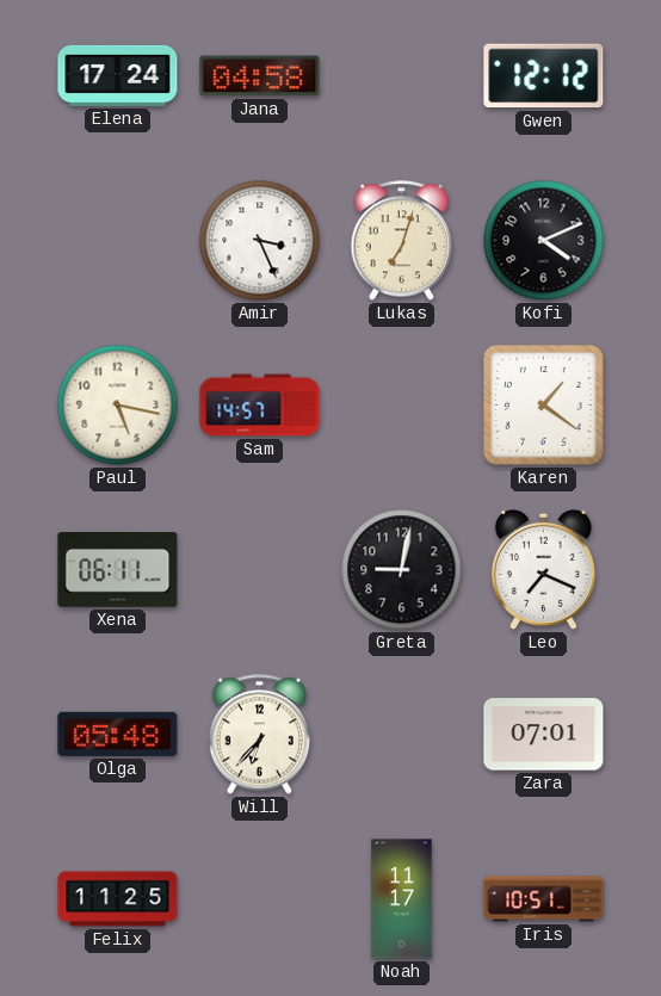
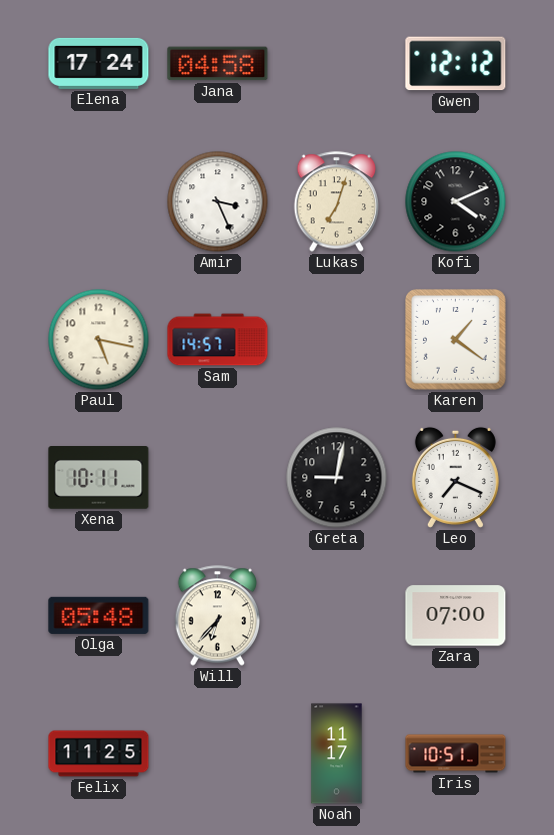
Xena: 06:11 -> 10:11
Zara: 07:01 -> 07:00
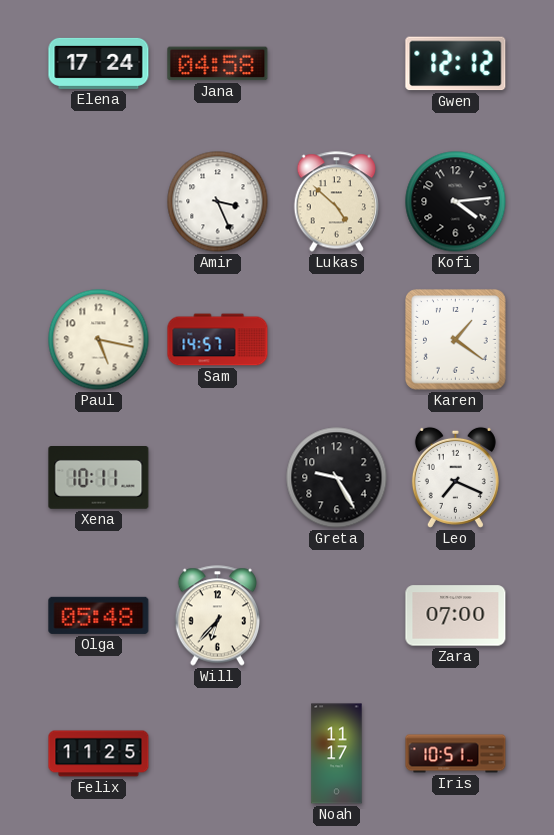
Lukas: 7:03 -> 4:52
Kofi: 4:11 -> 4:14
Greta: 9:02 -> 9:25
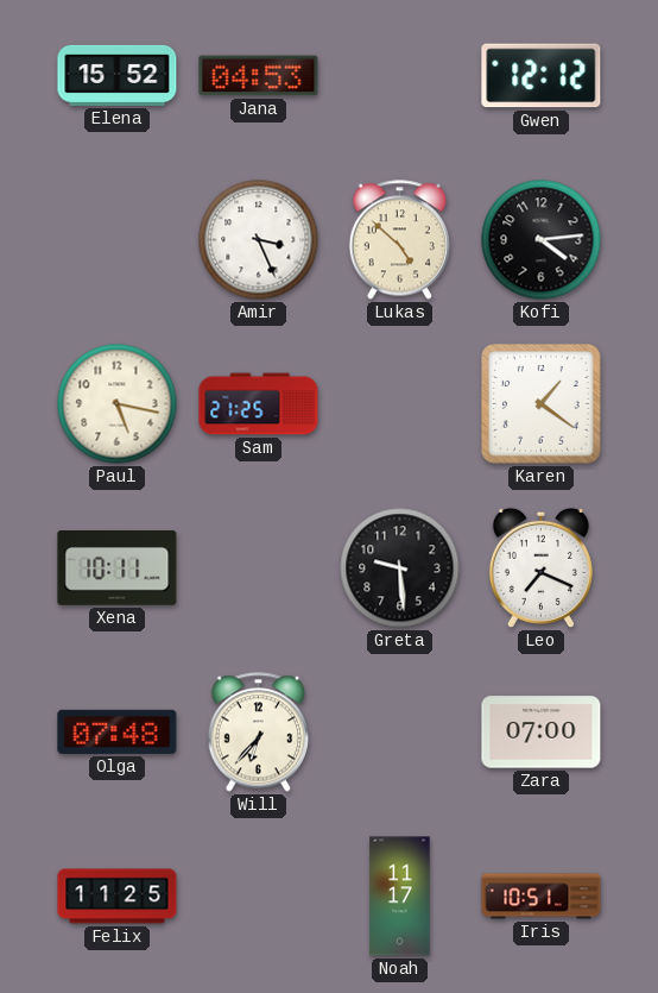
Elena: 17:24 -> 15:52
Jana: 04:58 -> 04:53
Sam: 14:57 -> 21:25
Greta: 9:25 -> 9:29
Olga: 05:48 -> 07:48
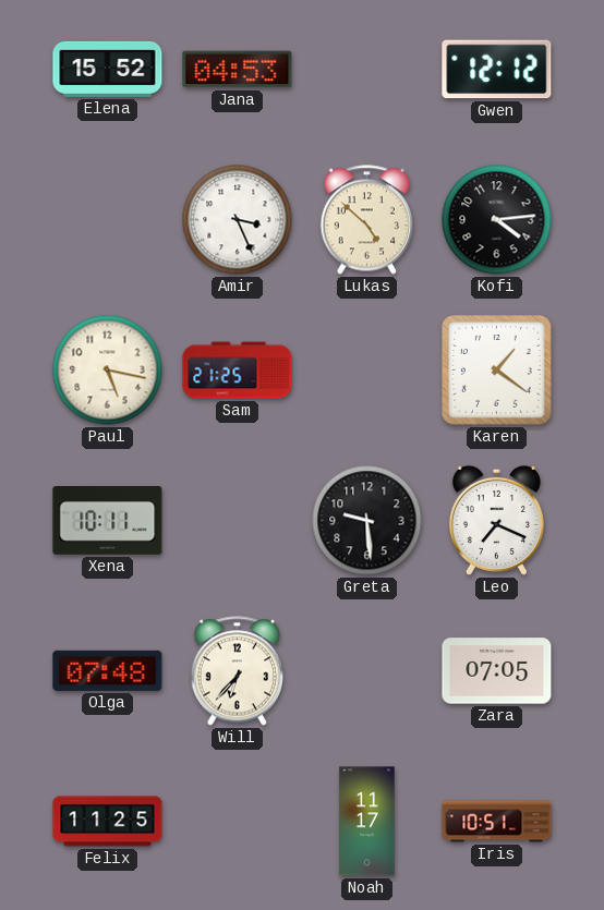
Zara: 07:00 -> 07:05
